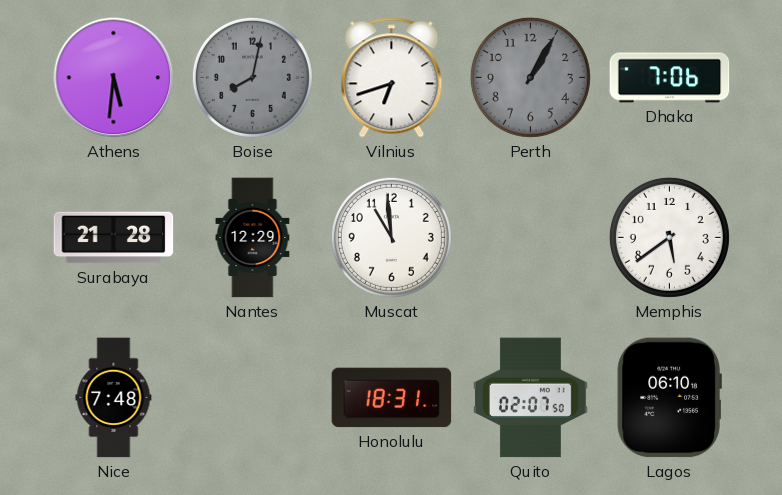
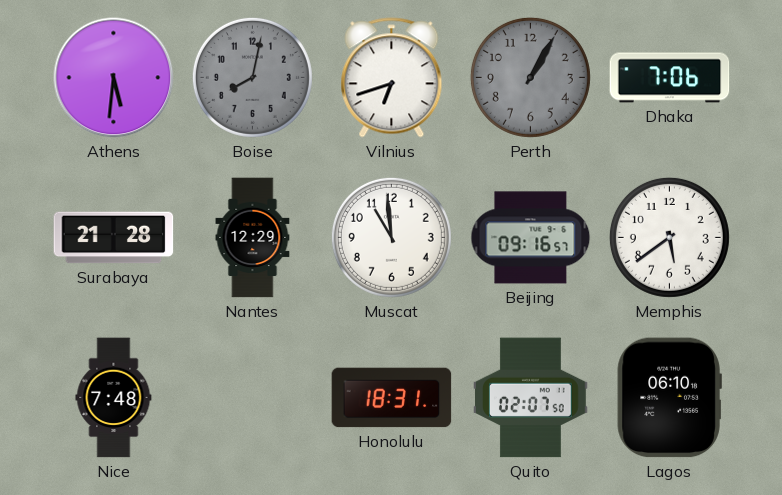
Beijing: none -> 09:16
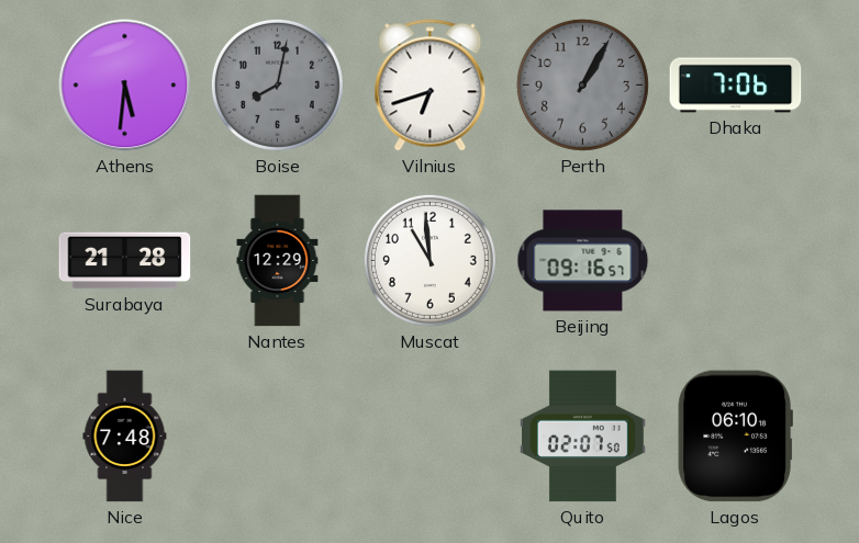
Memphis: 5:39 -> none
Honolulu: 18:31 -> none
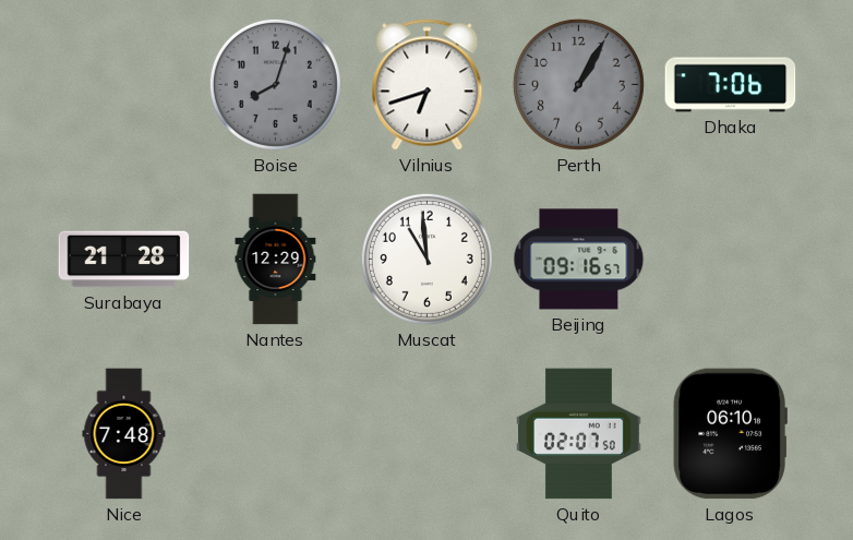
Athens: 5:31 -> none
Boise: 8:02 -> 8:03
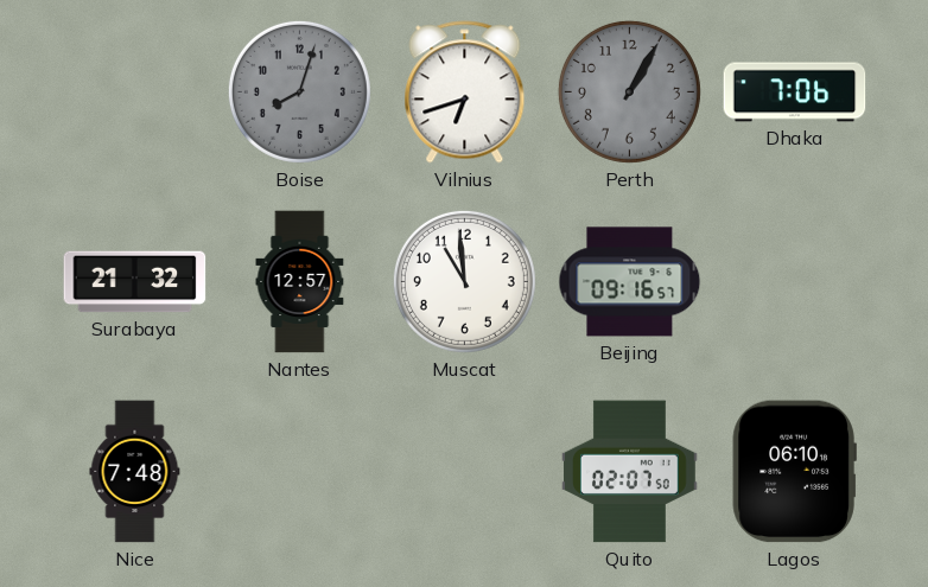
Surabaya: 21:28 -> 21:32
Nantes: 12:29 -> 12:57
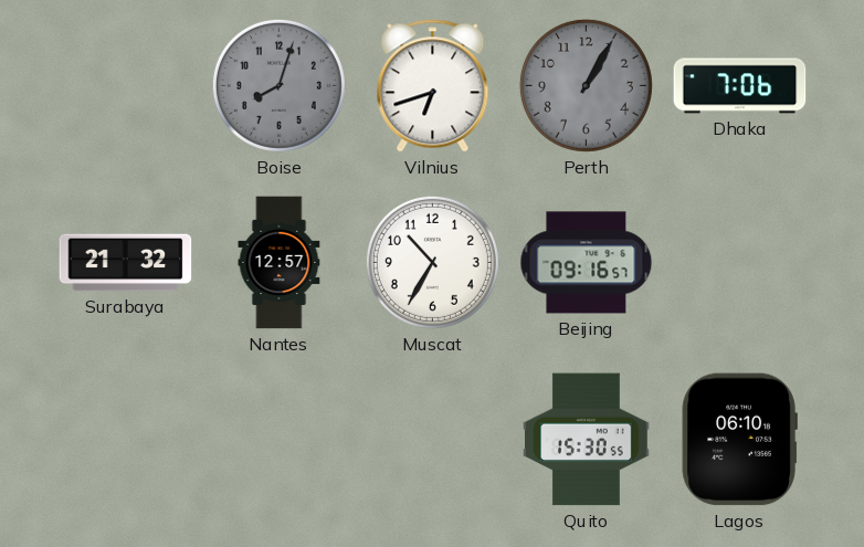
Muscat: 10:59 -> 10:35
Nice: 7:48 -> none
Quito: 02:07 -> 15:30
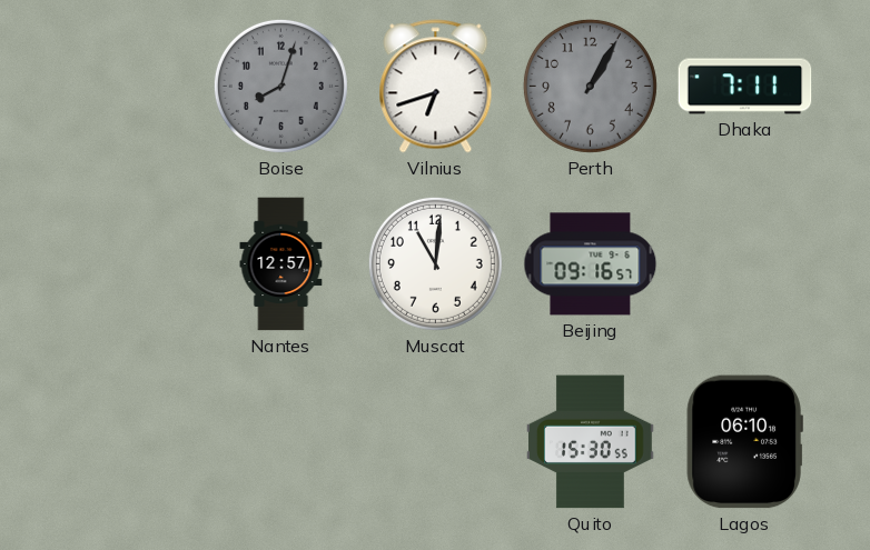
Dhaka: 7:06 -> 7:11
Surabaya: 21:32 -> none
Muscat: 10:35 -> 11:01
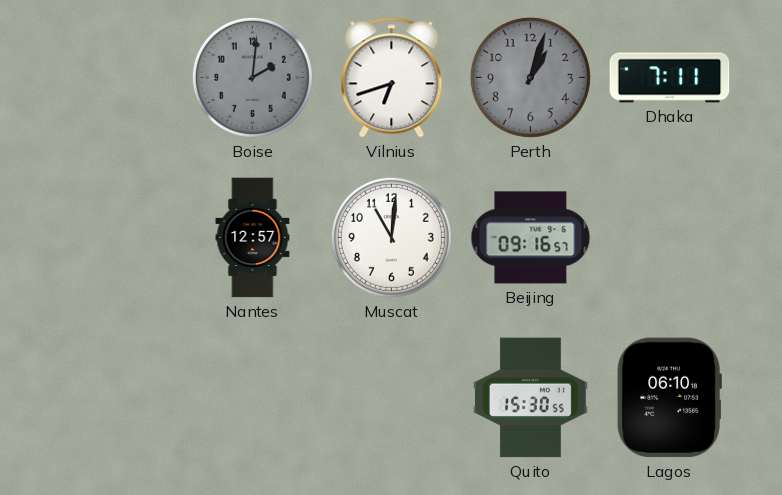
Boise: 8:03 -> 2:01
Perth: 1:05 -> 1:03
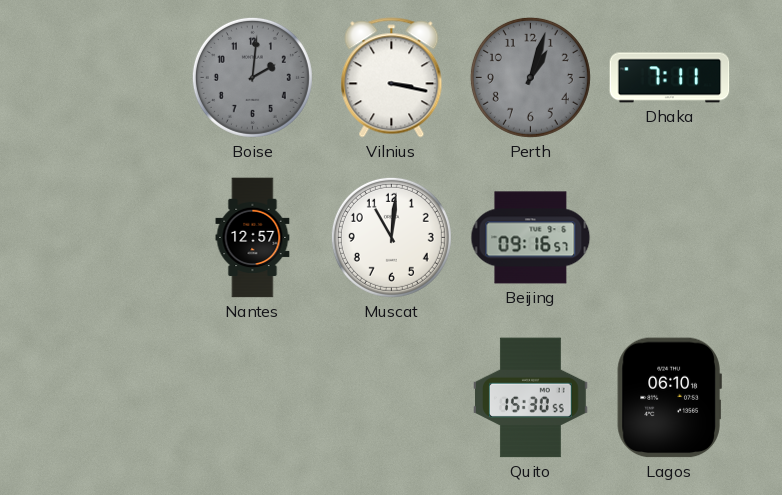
Vilnius: 6:42 -> 3:17
